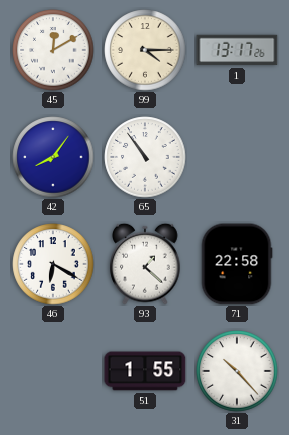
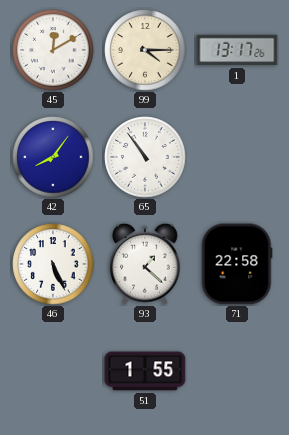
46: 6:20 -> 5:26
31: 10:23 -> none
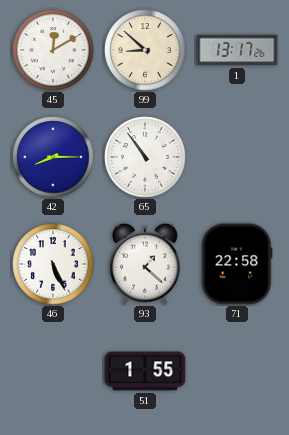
99: 4:15 -> 8:52
42: 8:06 -> 8:15
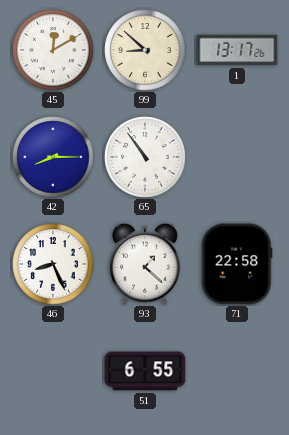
46: 5:26 -> 8:26
51: 1:55 -> 6:55
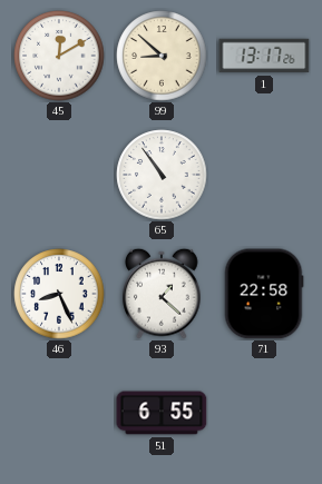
42: 8:15 -> none
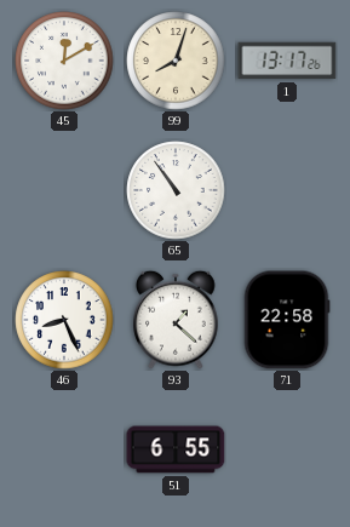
99: 8:52 -> 8:03
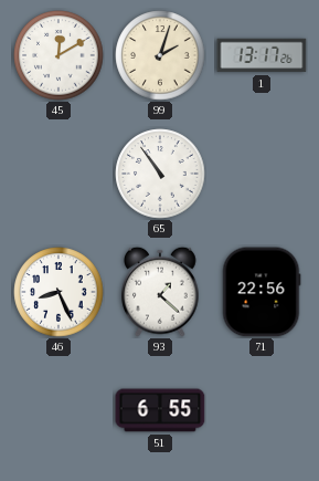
99: 8:03 -> 2:03
71: 22:58 -> 22:56
